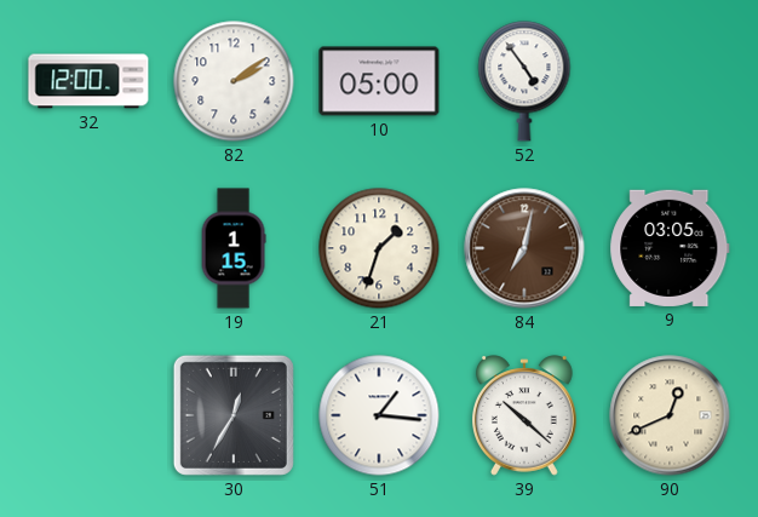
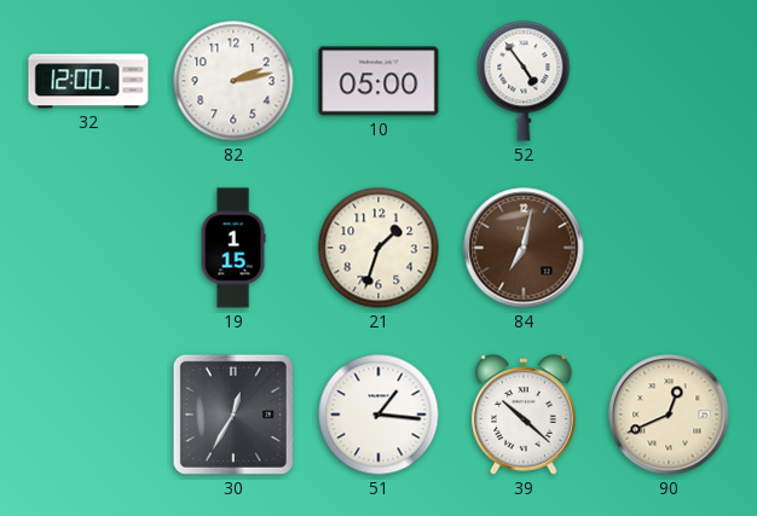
82: 2:09 -> 2:13
9: 03:05 -> none
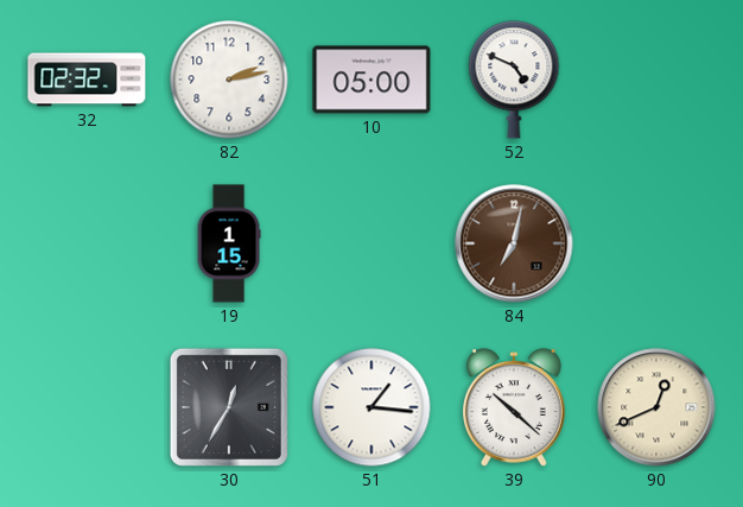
32: 12:00 -> 02:32
52: 4:54 -> 4:49
21: 1:33 -> none
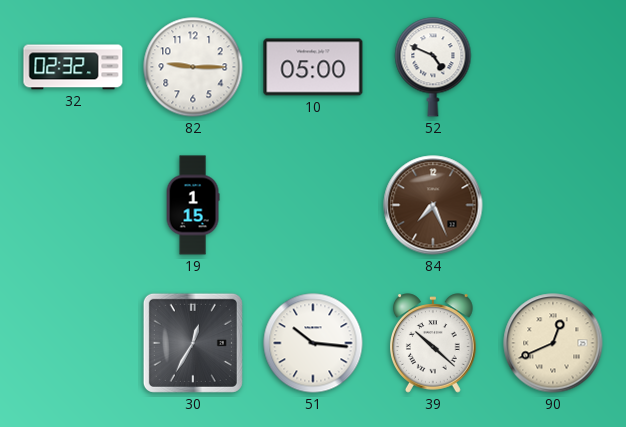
82: 2:13 -> 9:15
84: 7:02 -> 7:26
51: 1:16 -> 10:16
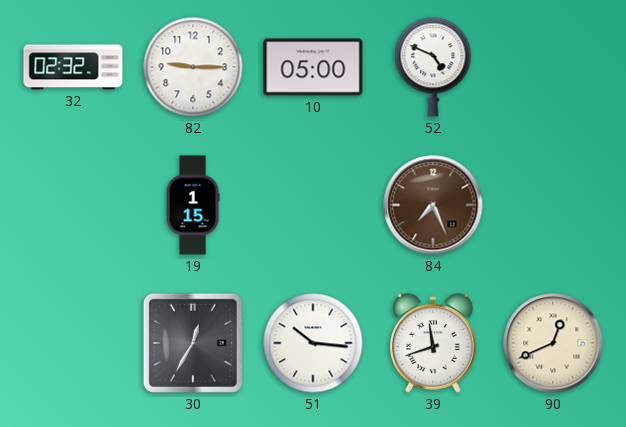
39: 10:22 -> 11:42
